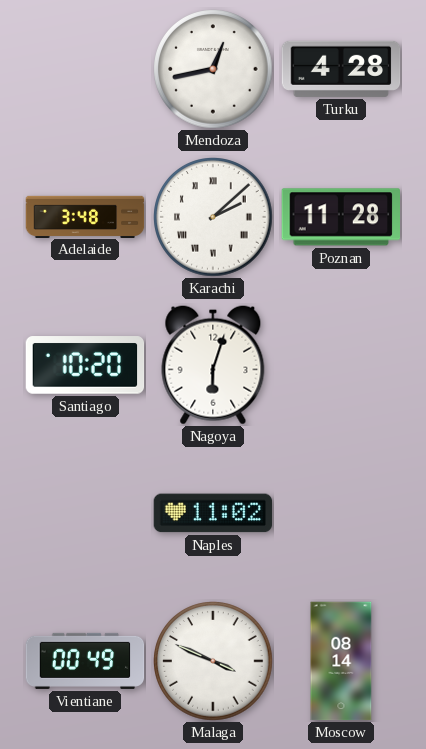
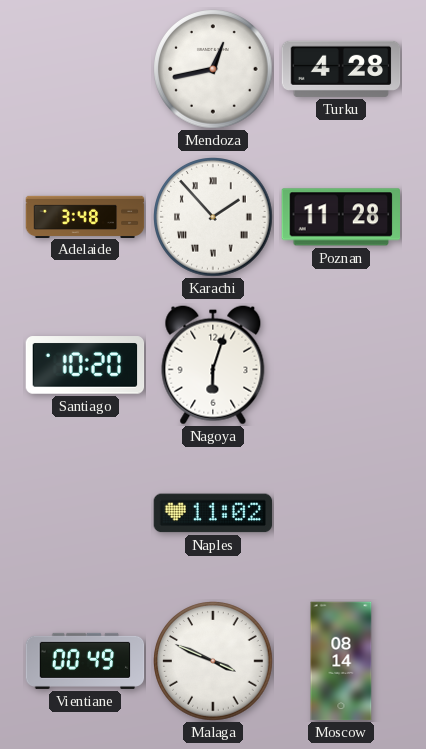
Karachi: 2:08 -> 1:53
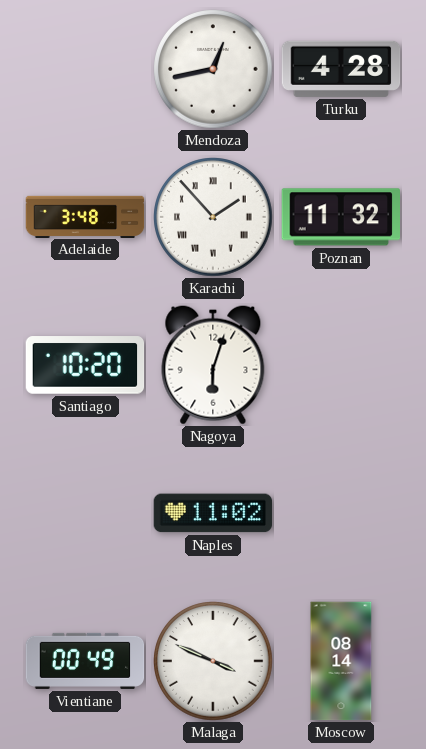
Poznan: 11:28 -> 11:32
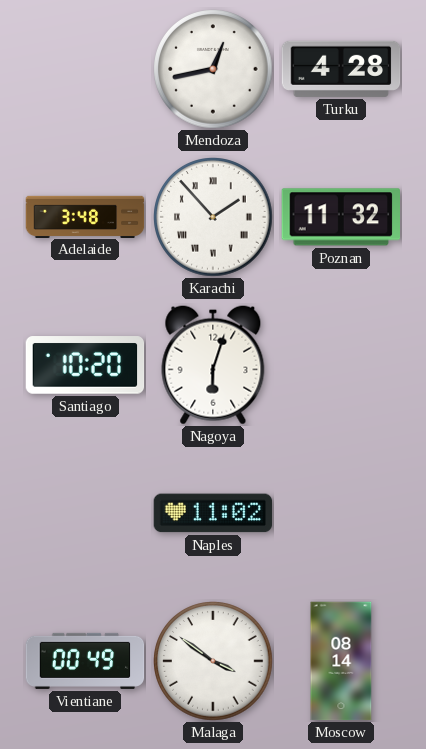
Malaga: 3:49 -> 3:51
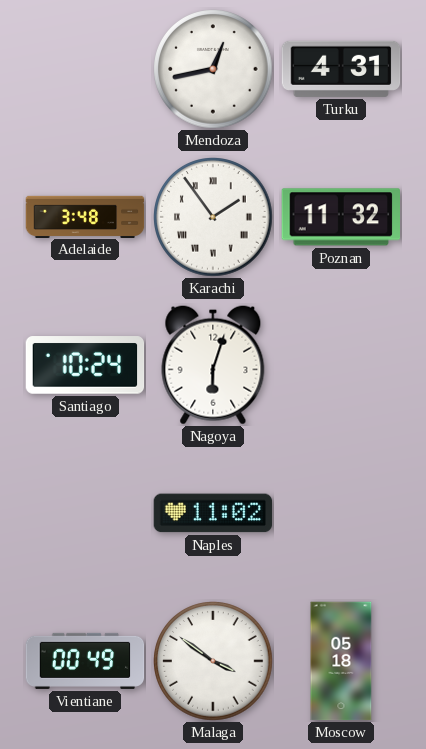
Turku: 4:28 -> 4:31
Karachi: 1:53 -> 1:54
Santiago: 10:20 -> 10:24
Moscow: 08:14 -> 05:18
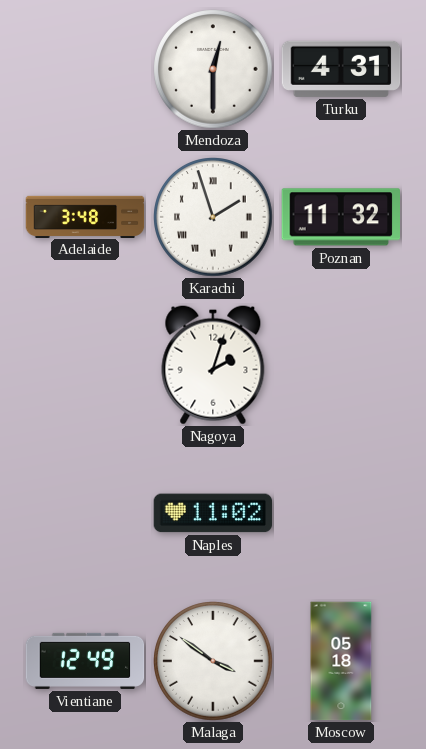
Mendoza: 12:43 -> 12:30
Karachi: 1:54 -> 1:57
Santiago: 10:24 -> none
Nagoya: 6:03 -> 2:03
Vientiane: 00:49 -> 12:49
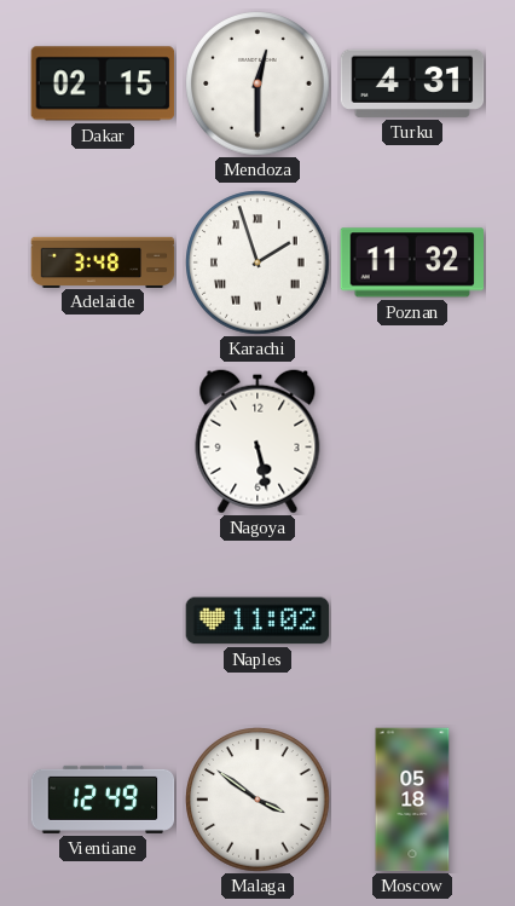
Dakar: none -> 02:15
Nagoya: 2:03 -> 5:28
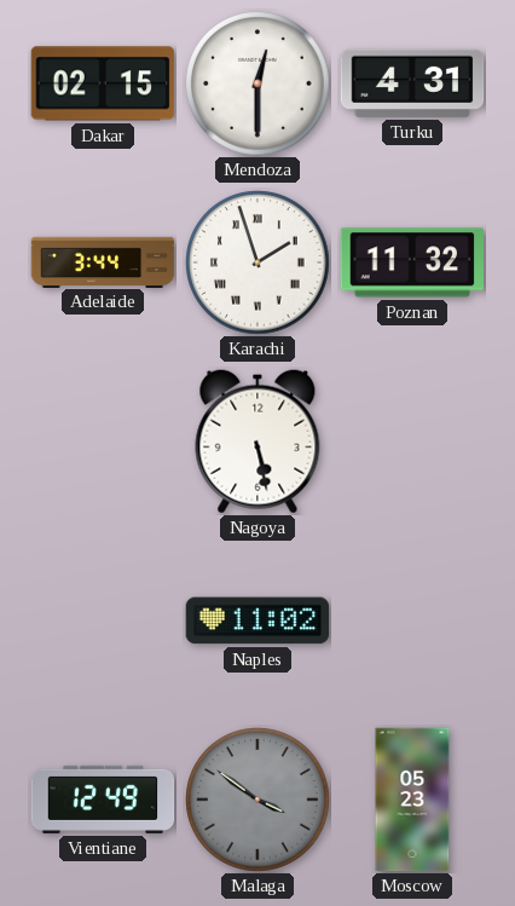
Adelaide: 3:48 -> 3:44
Malaga dial: white -> grey
Moscow: 05:18 -> 05:23
